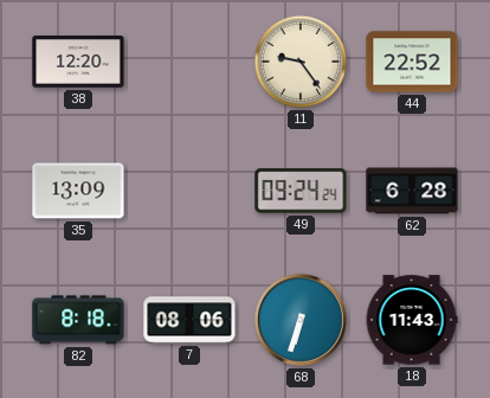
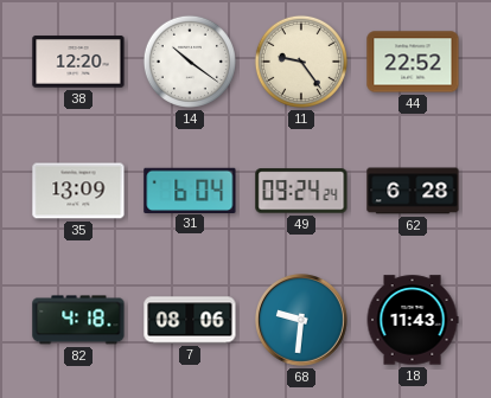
14: none -> 10:21
31: none -> 6:04
82: 8:18 -> 4:18
68: 6:33 -> 9:31
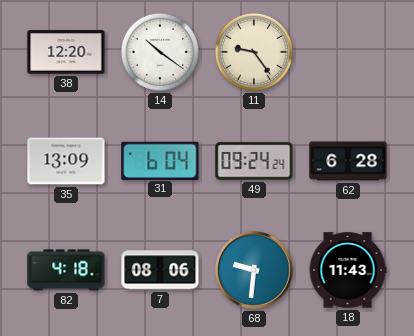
44: 22:52 -> none
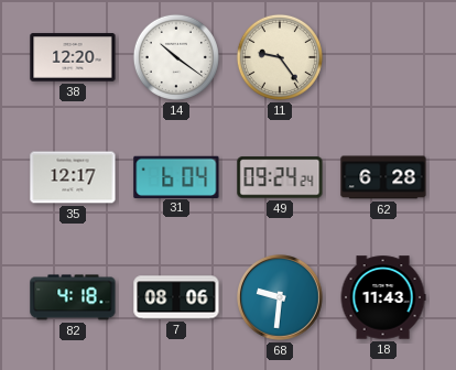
35: 13:09 -> 12:17
